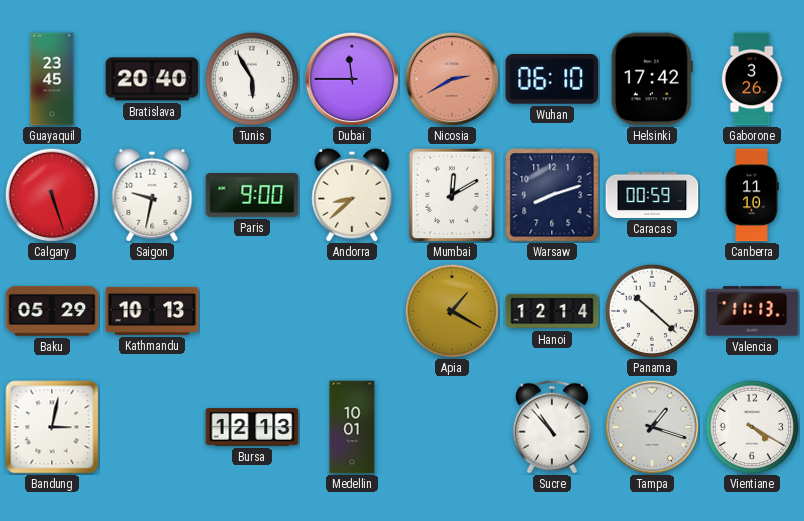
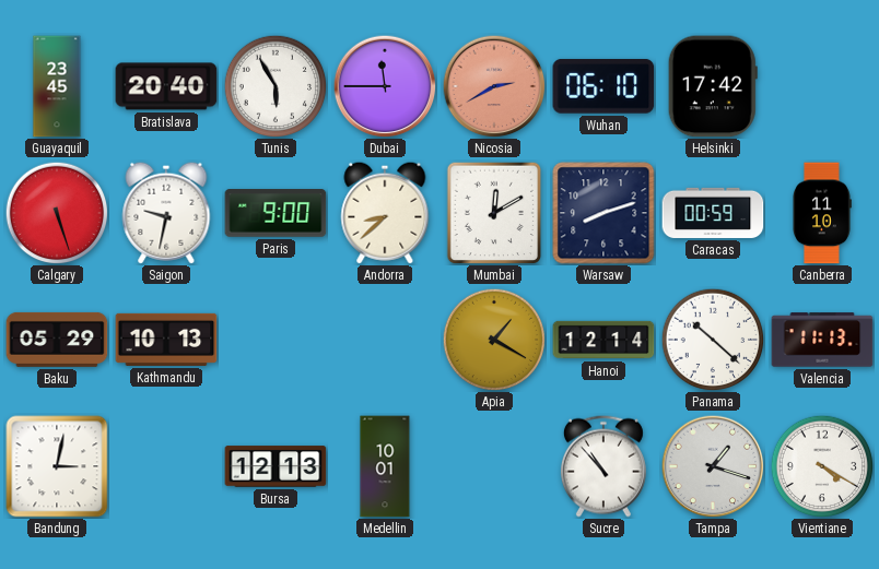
Gaborone: 3:26 -> none
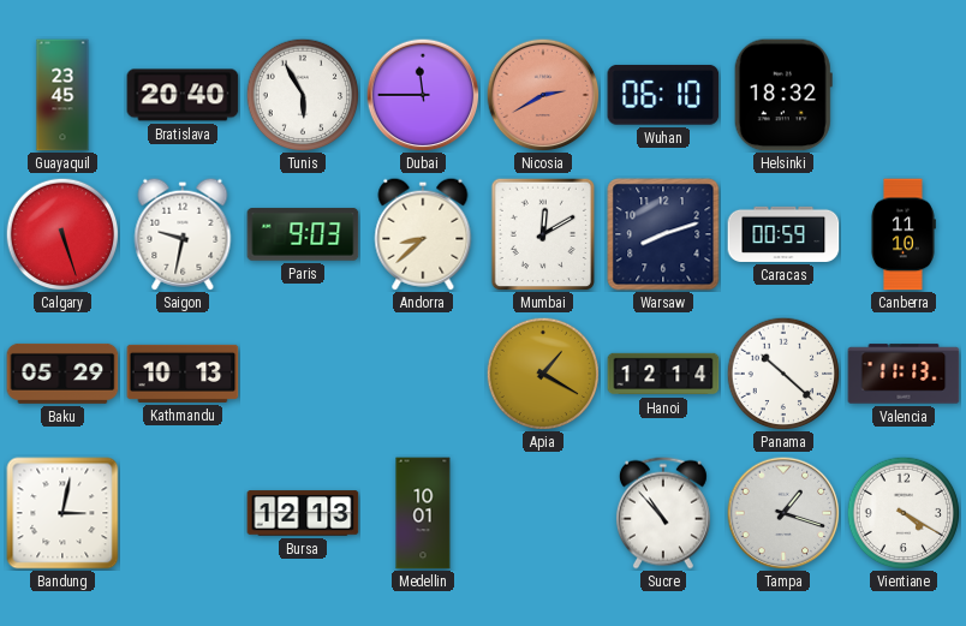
Helsinki: 17:42 -> 18:32
Paris: 9:00 -> 9:03
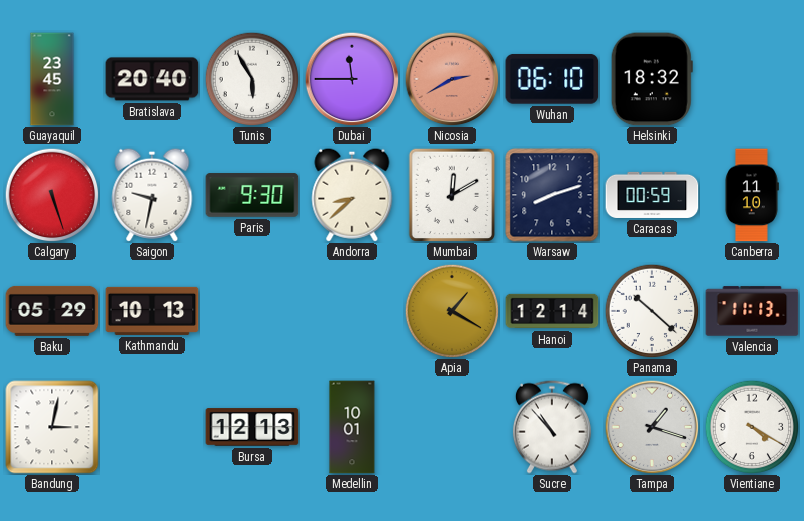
Paris: 9:03 -> 9:30
